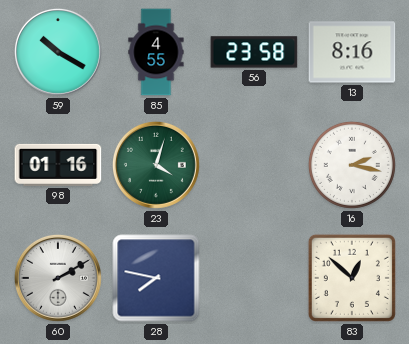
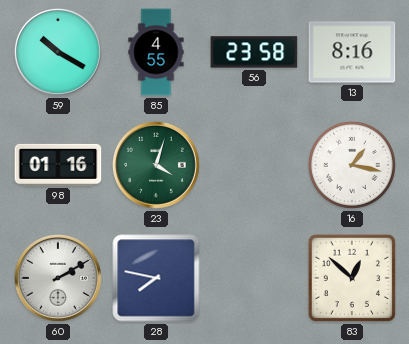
16: 2:17 -> 1:17
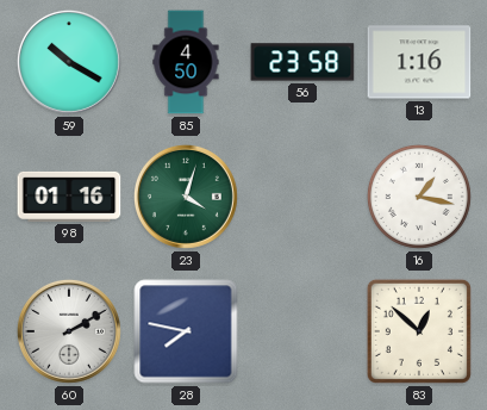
85: 4:55 -> 4:50
13: 8:16 -> 1:16
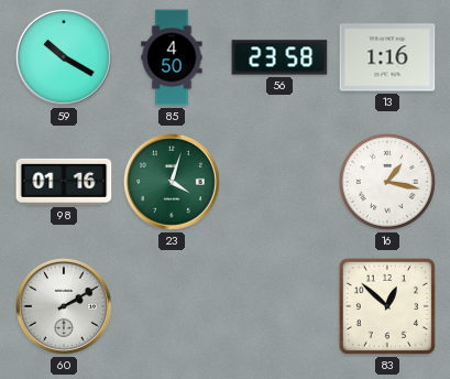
28: 7:47 -> none
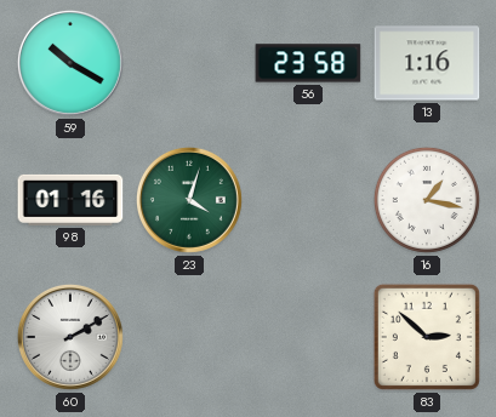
85: 4:50 -> none
83: 12:52 -> 2:52
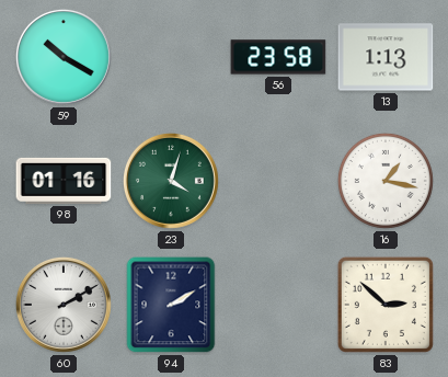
13: 1:16 -> 1:13
94: none -> 2:10
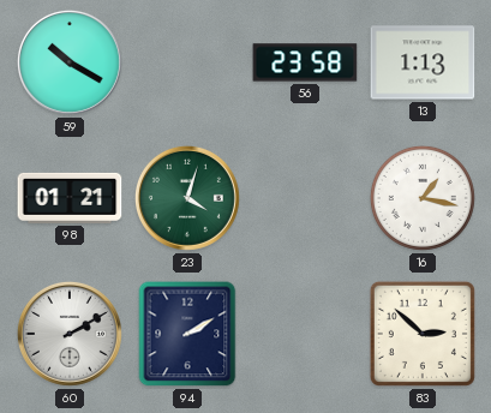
98: 01:16 -> 01:21
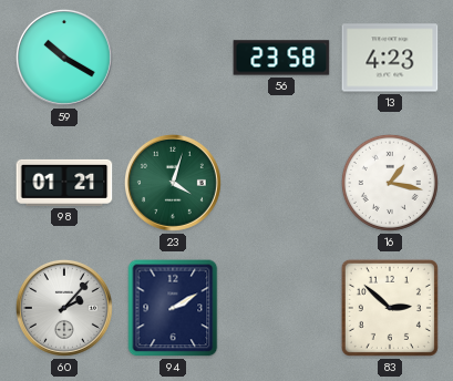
13: 1:13 -> 4:23
60: 2:10 -> 2:07
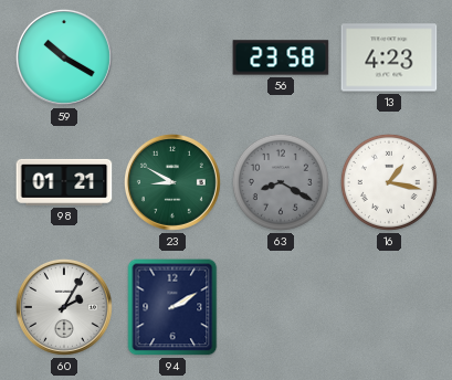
23: 4:03 -> 8:50
63: none -> 8:20
60: 2:07 -> 2:05
83: 2:52 -> none
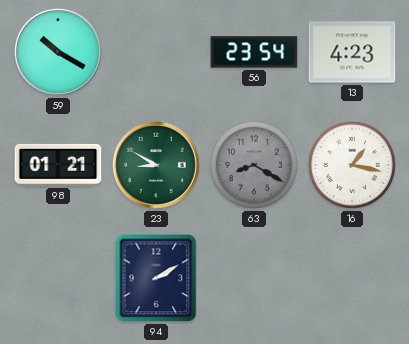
56: 23:58 -> 23:54
60: 2:05 -> none
